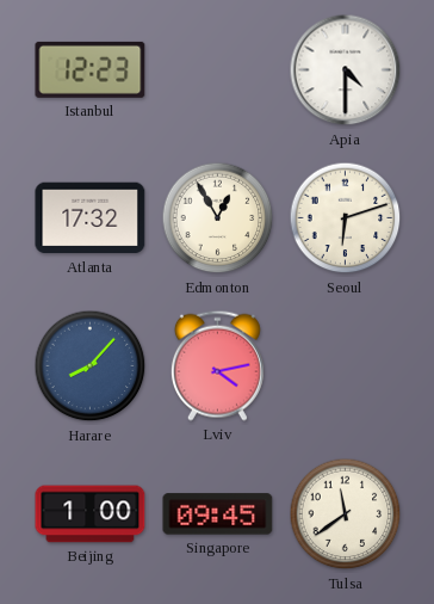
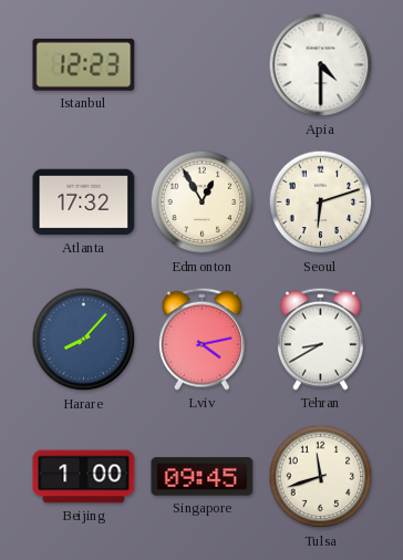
Tehran: none -> 8:40
Tulsa: 11:39 -> 11:42
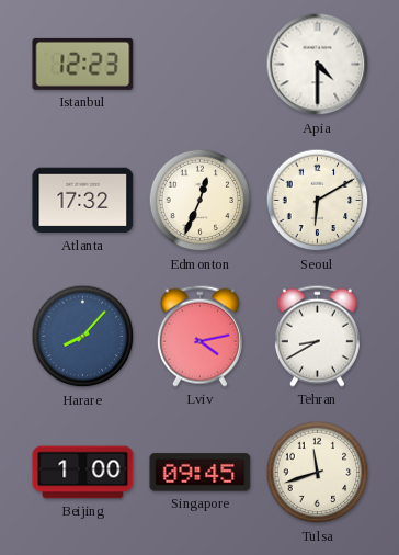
Edmonton: 12:55 -> 12:34
Seoul: 6:12 -> 6:10
